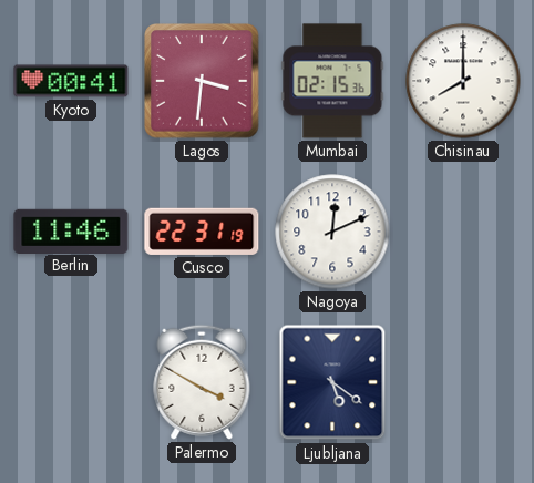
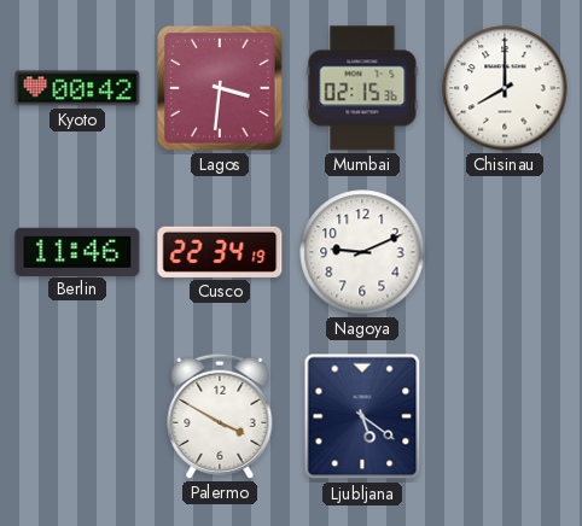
Kyoto: 00:41 -> 00:42
Cusco: 22:31 -> 22:34
Nagoya: 12:11 -> 9:11
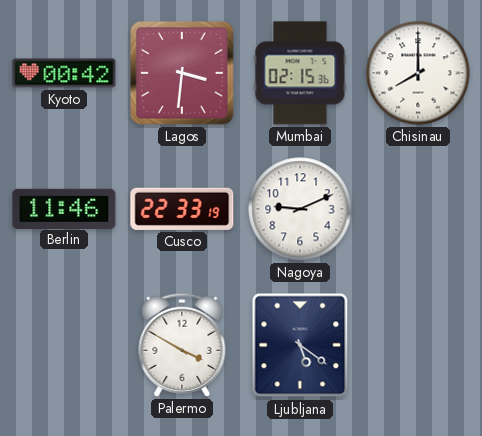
Cusco: 22:34 -> 22:33
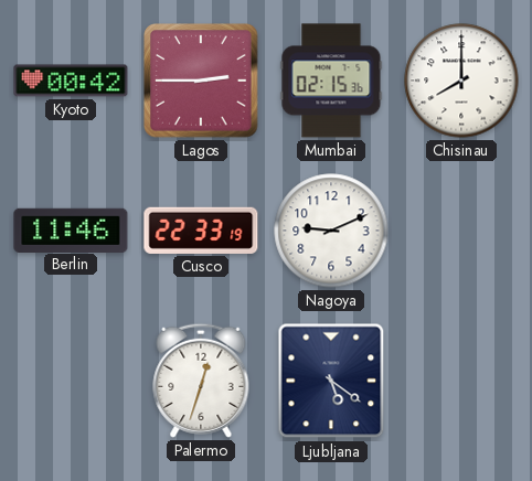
Lagos: 3:31 -> 2:45
Palermo: 3:50 -> 12:33
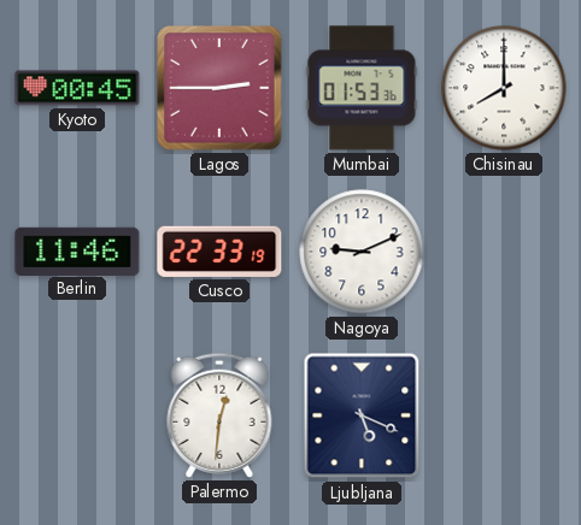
Kyoto: 00:42 -> 00:45
Mumbai: 02:15 -> 01:53
Palermo: 12:33 -> 12:31
Ljubljana: 5:21 -> 5:19
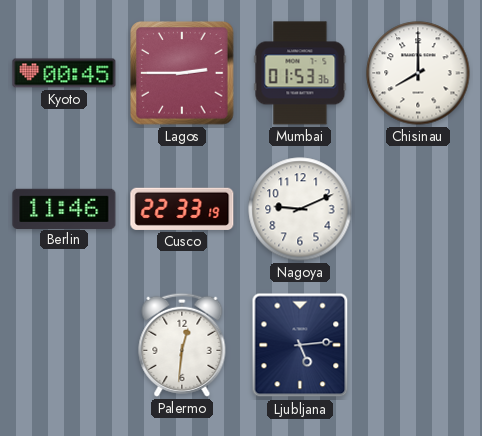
Ljubljana: 5:19 -> 5:14
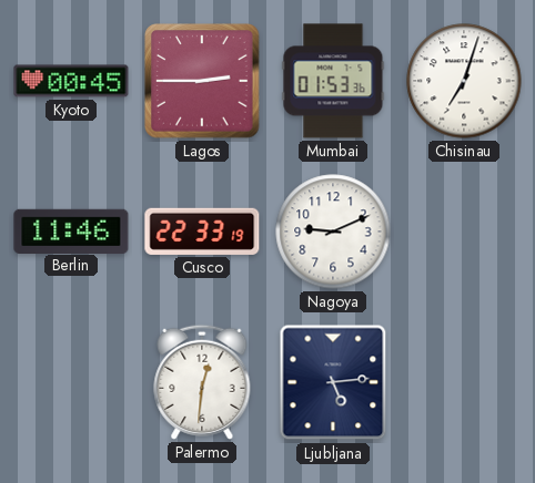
Chisinau: 8:00 -> 7:03
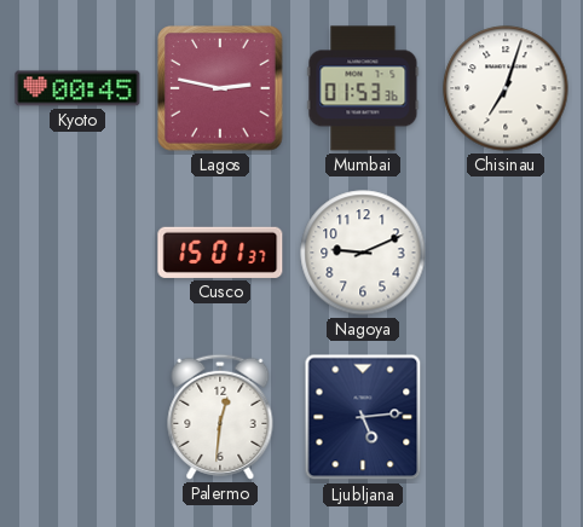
Lagos: 2:45 -> 2:47
Berlin: 11:46 -> none
Cusco: 22:33 -> 15:01
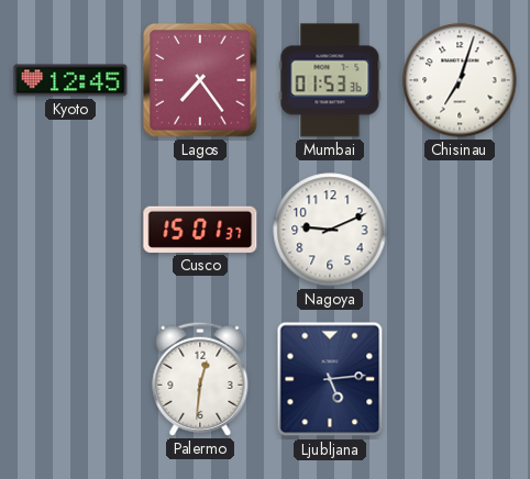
Kyoto: 00:45 -> 12:45
Lagos: 2:47 -> 7:24
